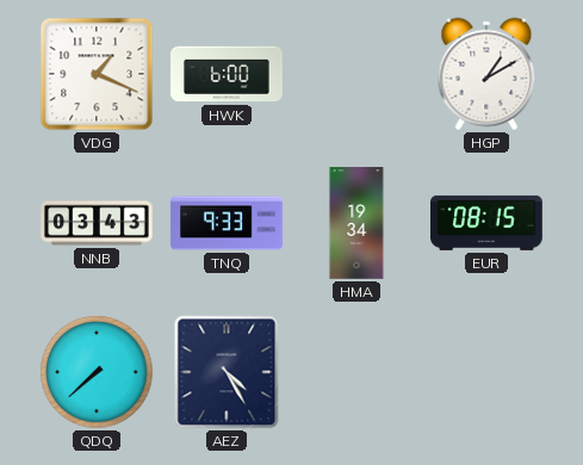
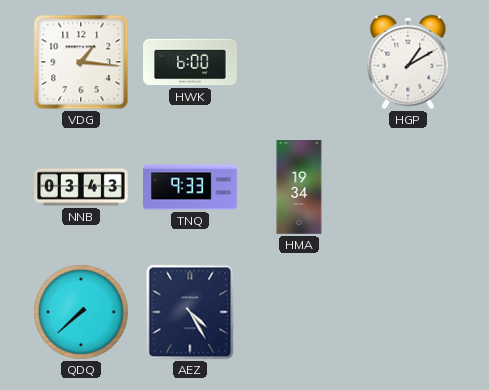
VDG: 1:19 -> 1:16
EUR: 08:15 -> none
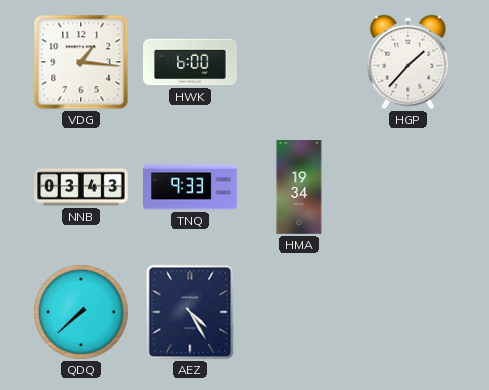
HGP: 1:10 -> 1:37
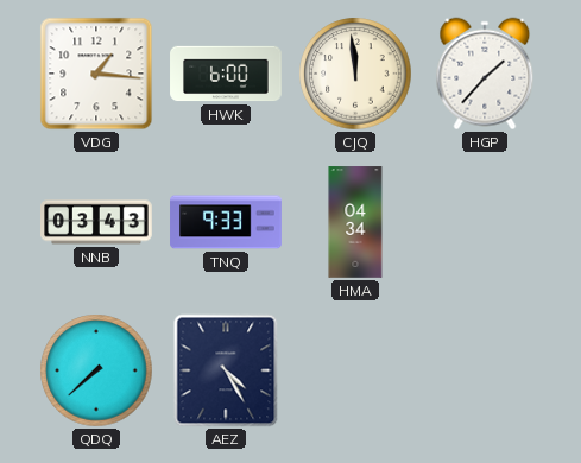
CJQ: none -> 11:59
HMA: 19:34 -> 04:34
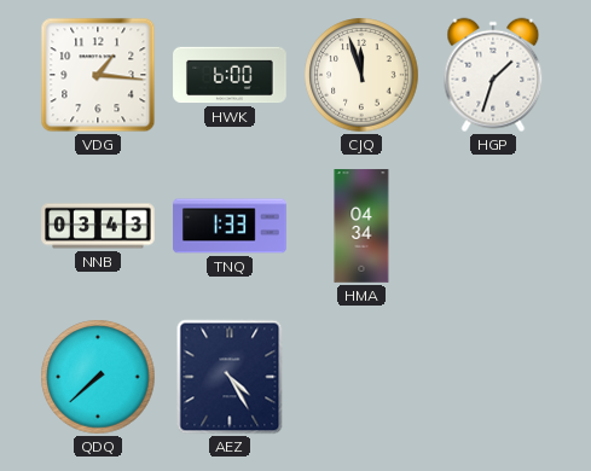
CJQ: 11:59 -> 11:57
HGP: 1:37 -> 1:33
TNQ: 9:33 -> 1:33
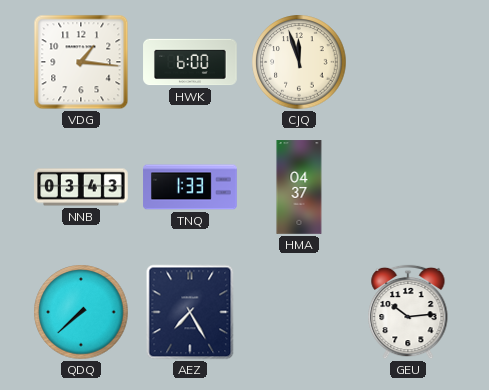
HGP: 1:33 -> none
HMA: 04:34 -> 04:37
AEZ: 4:25 -> 7:25
GEU: none -> 10:14
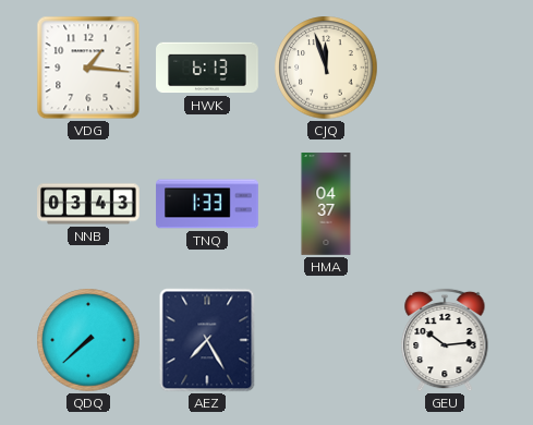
HWK: 6:00 -> 6:13
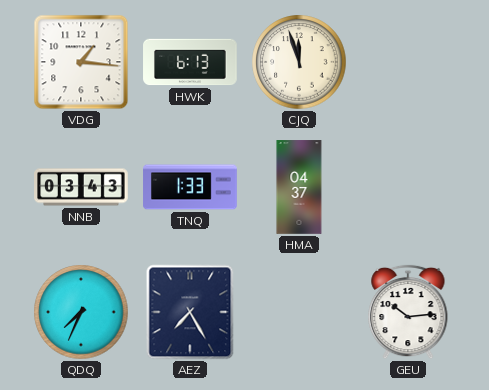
QDQ: 7:38 -> 7:34
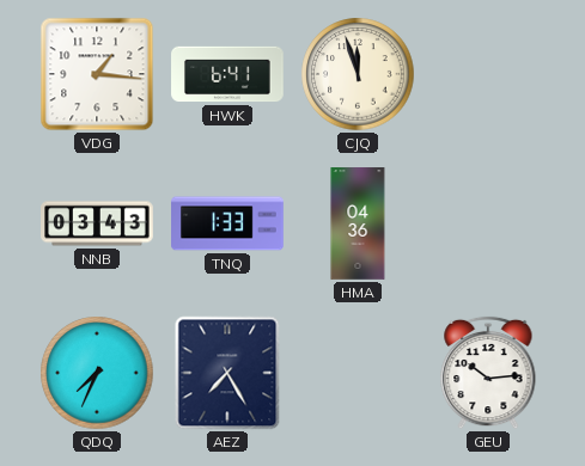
HWK: 6:13 -> 6:41
HMA: 04:37 -> 04:36
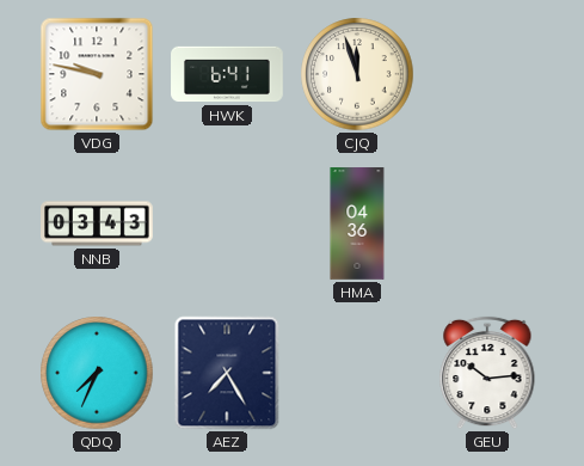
VDG: 1:16 -> 9:47
TNQ: 1:33 -> none
